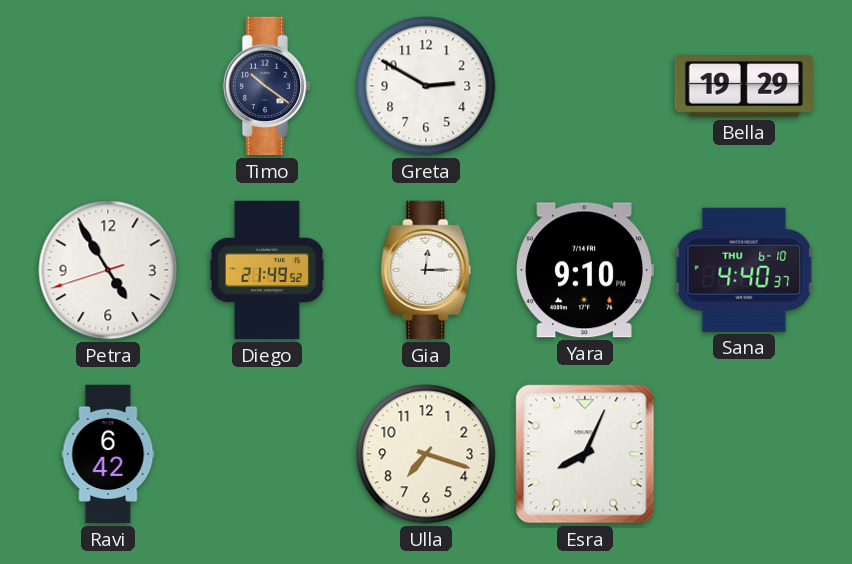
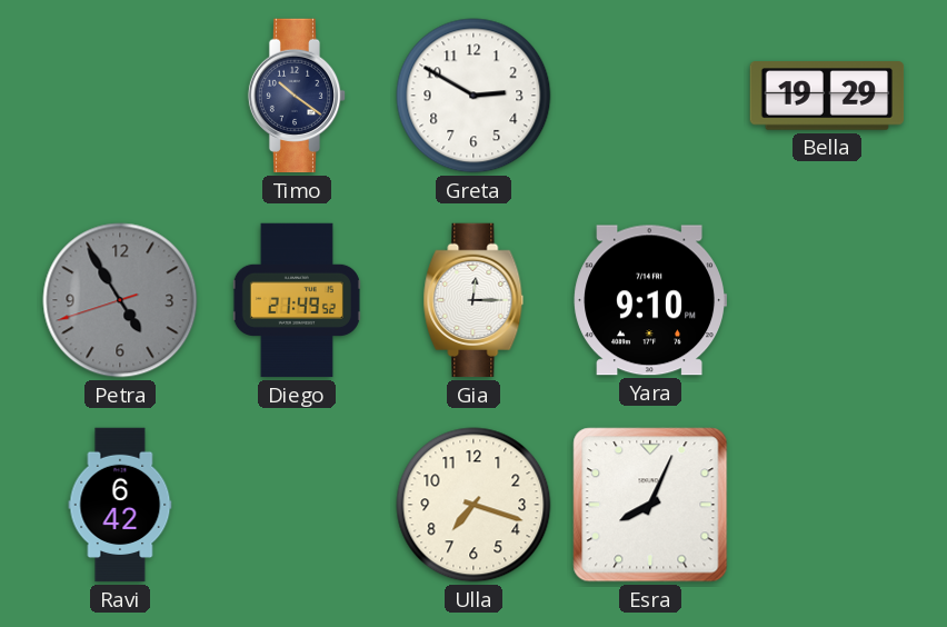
Petra dial: white -> grey
Sana: 4:40 -> none
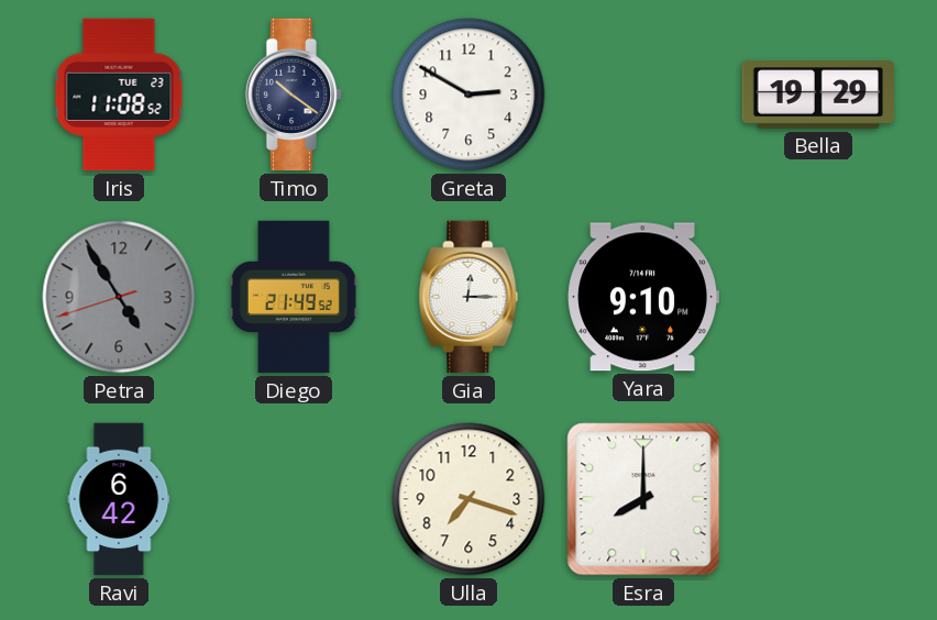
Iris: none -> 11:08
Esra: 8:04 -> 8:00
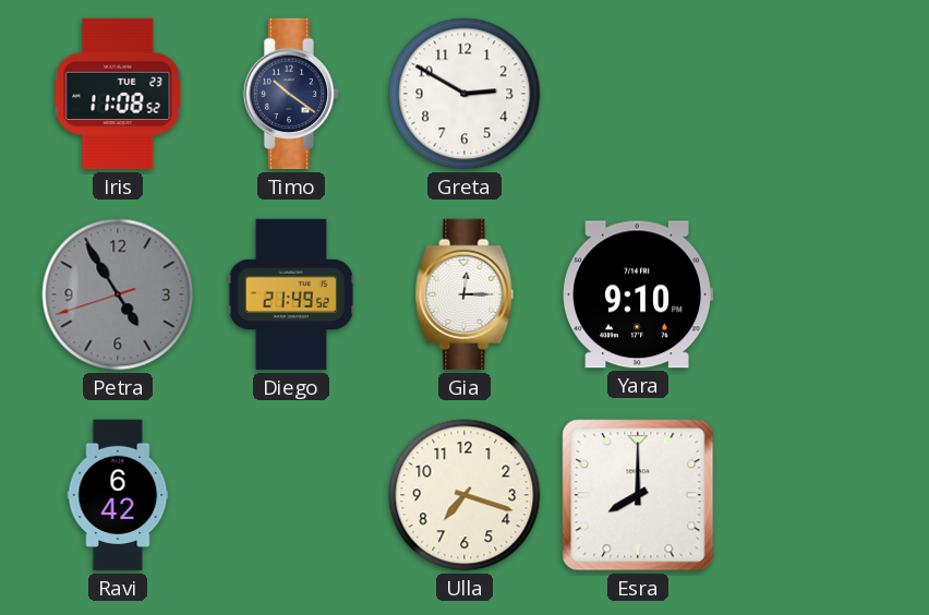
Bella: 19:29 -> none
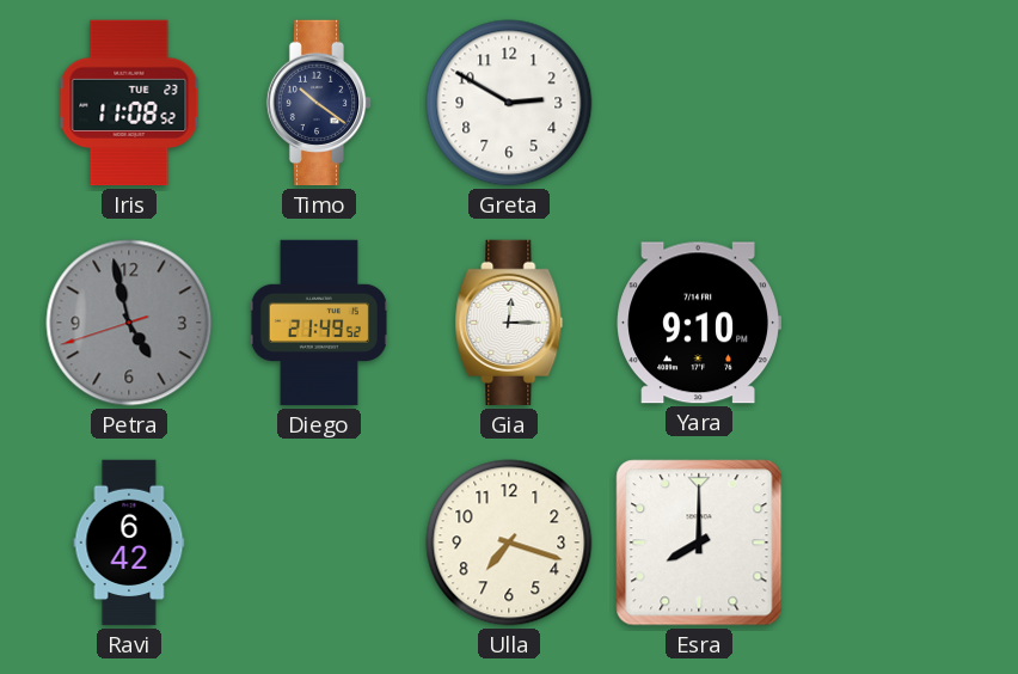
Petra: 4:54 -> 4:57
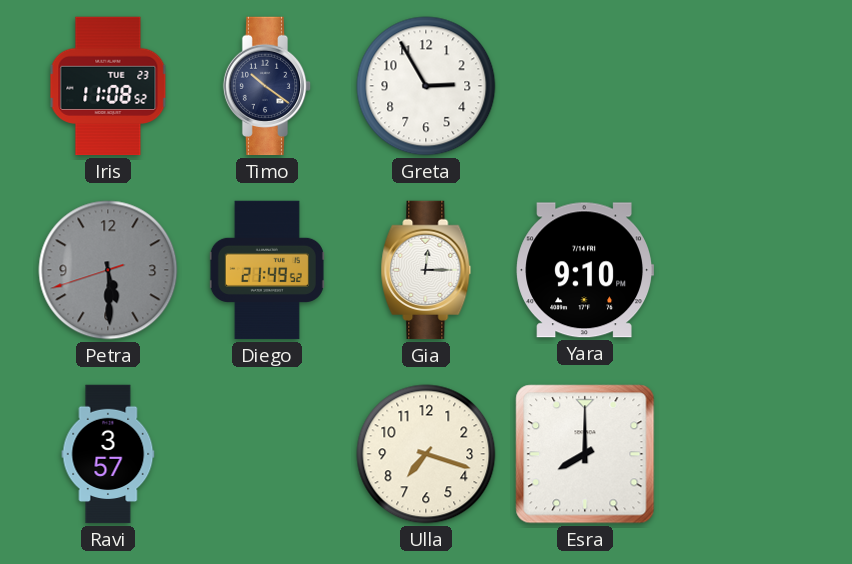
Greta: 2:50 -> 2:55
Petra: 4:57 -> 5:29
Ravi: 6:42 -> 3:57
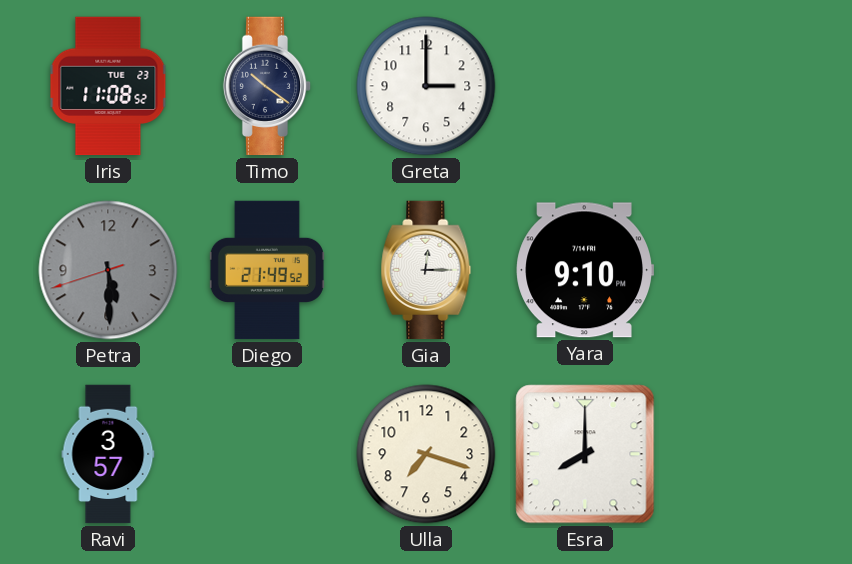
Greta: 2:55 -> 3:00
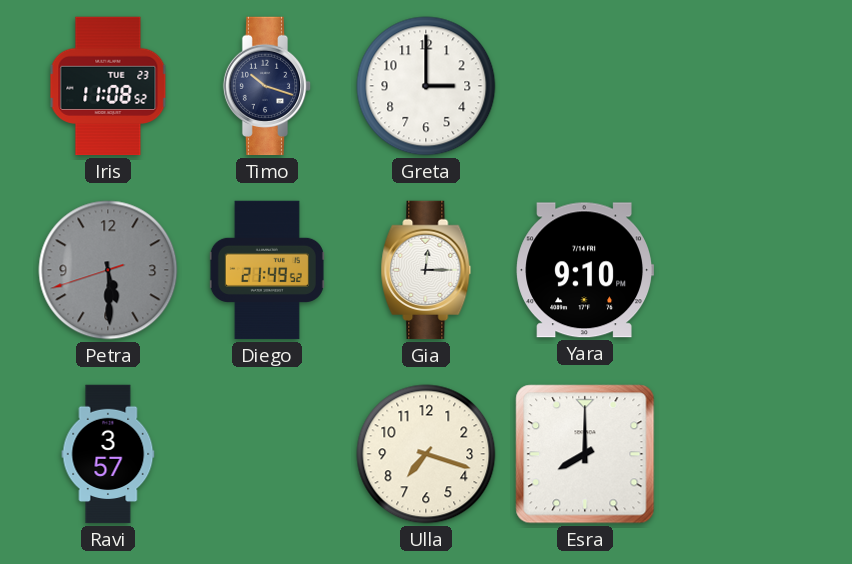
Timo: 10:21 -> 10:18
